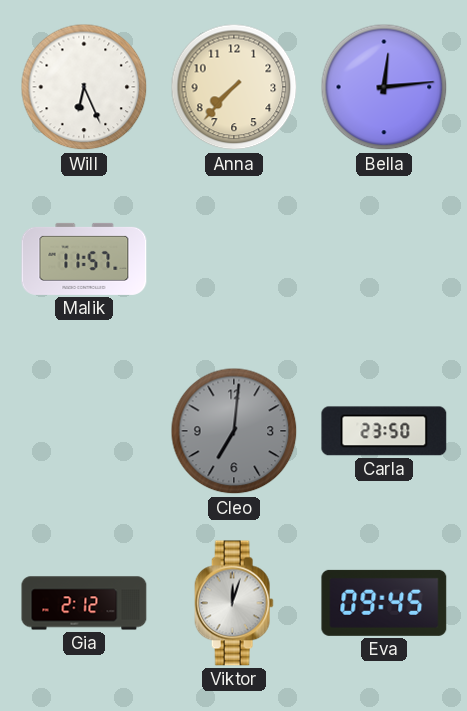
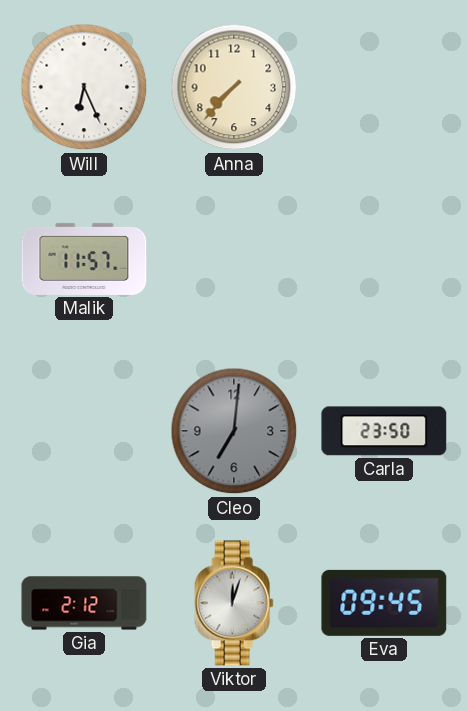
Bella: 12:14 -> none
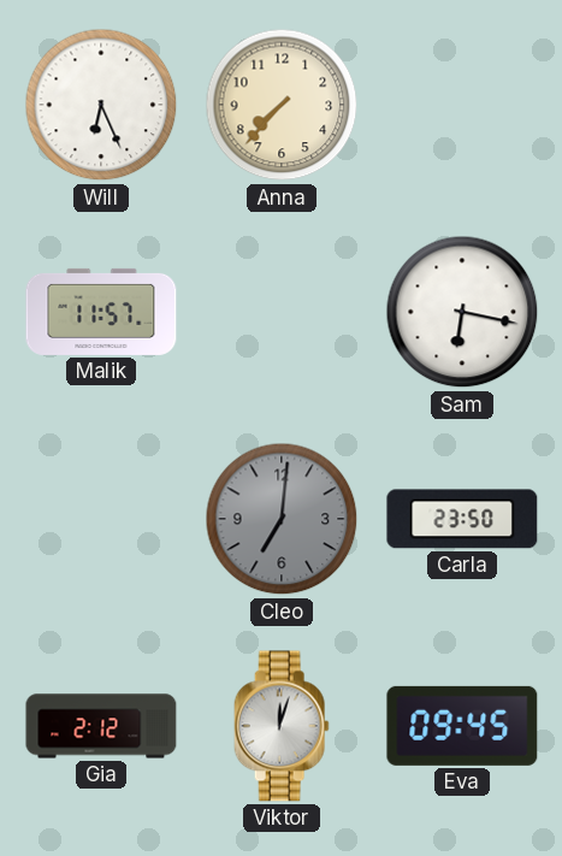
Sam: none -> 6:17
